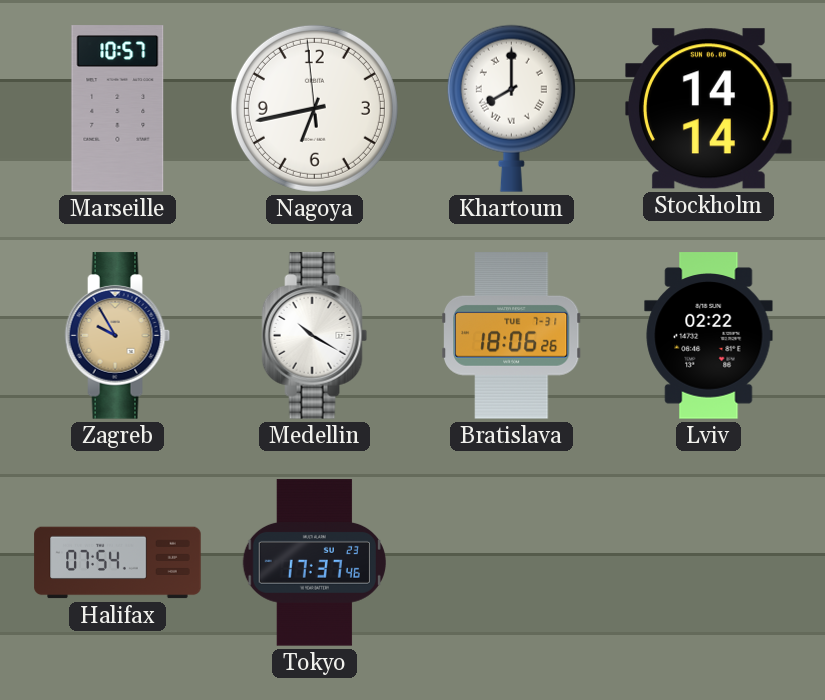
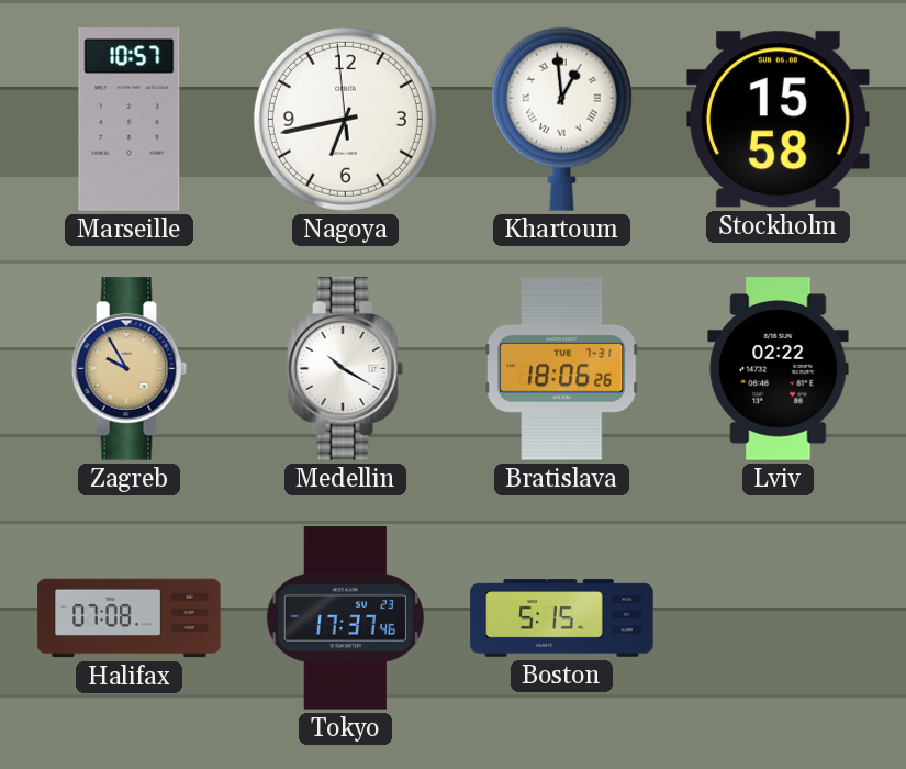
Khartoum: 8:00 -> 12:59
Stockholm: 14:14 -> 15:58
Halifax: 07:54 -> 07:08
Boston: none -> 5:15
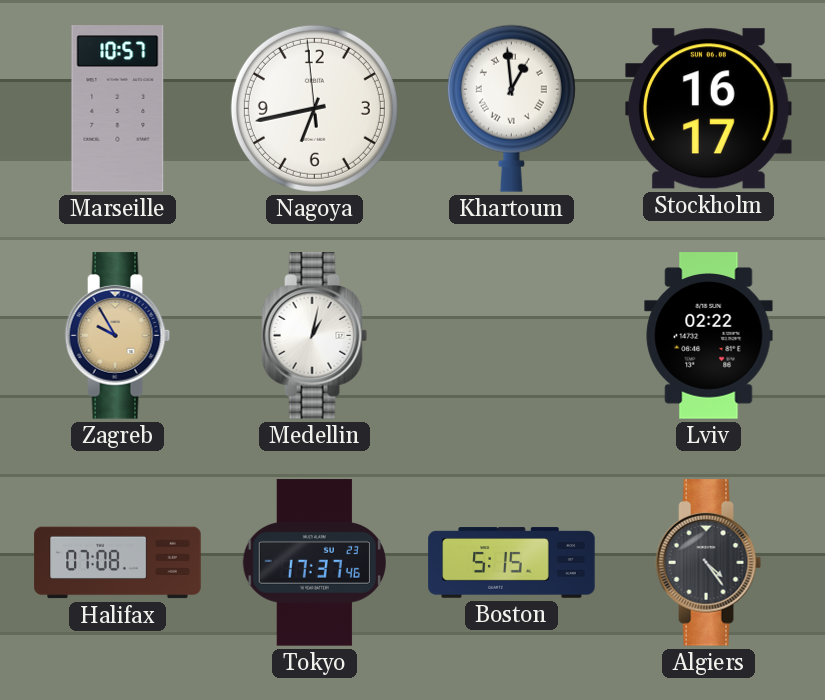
Stockholm: 15:58 -> 16:17
Medellin: 10:20 -> 1:02
Bratislava: 18:06 -> none
Algiers: none -> 4:24
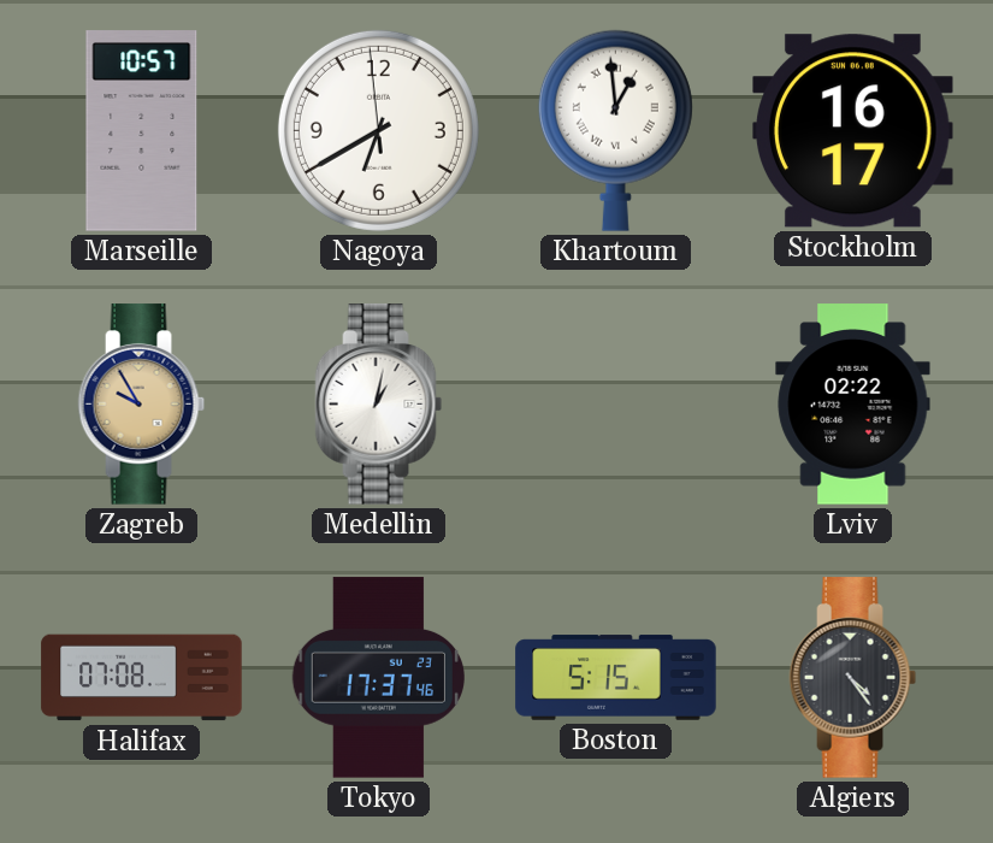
Nagoya: 6:42 -> 6:39
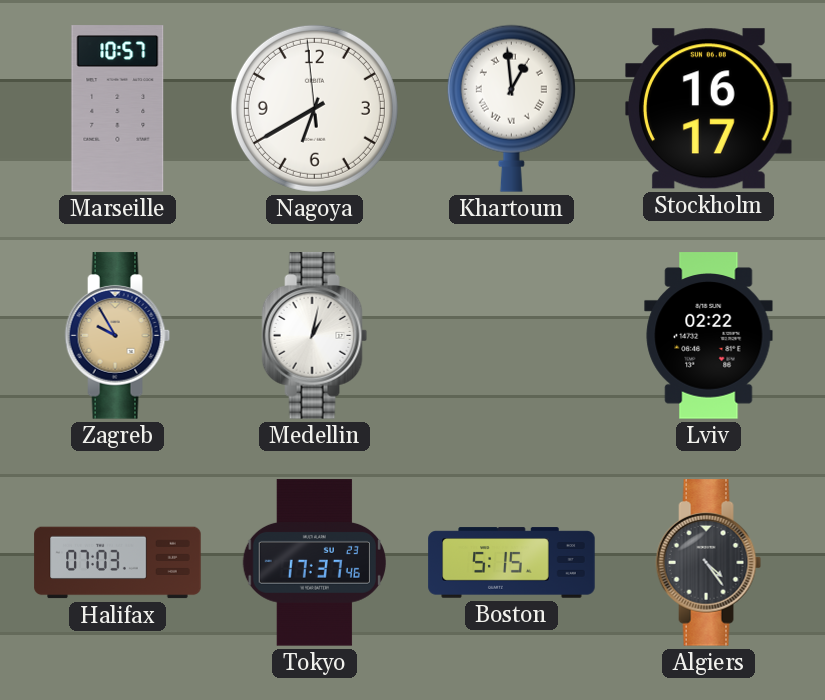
Halifax: 07:08 -> 07:03
